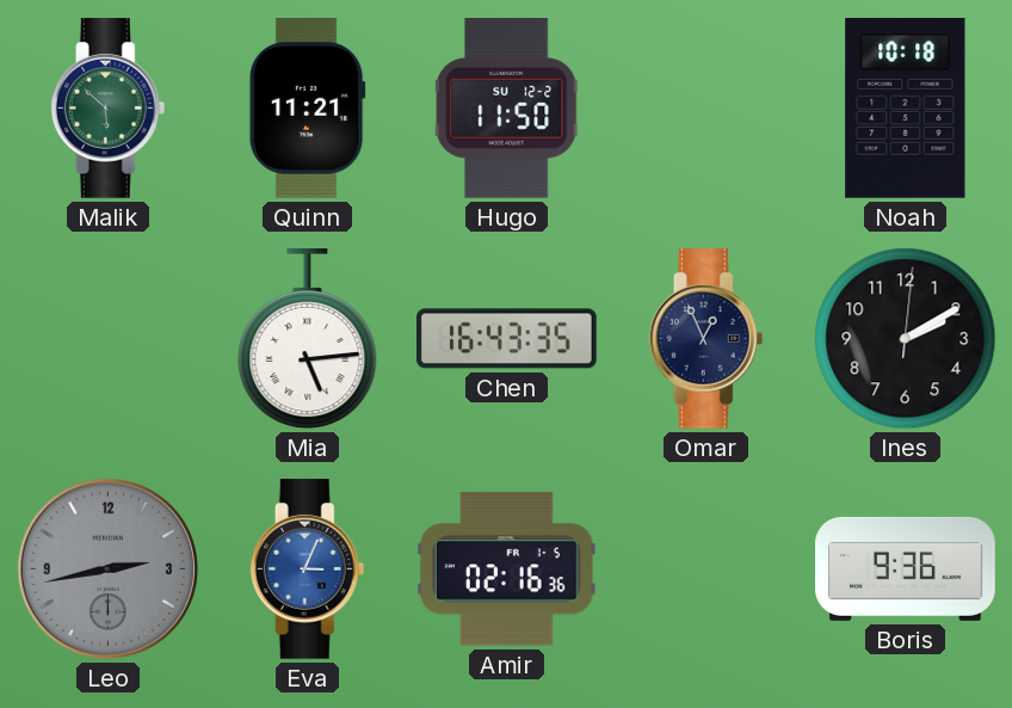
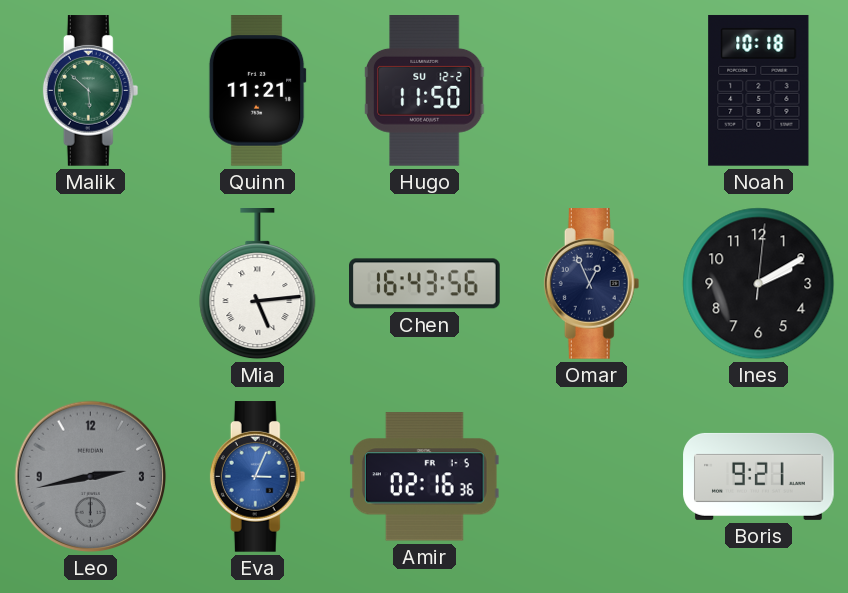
Chen: 16:43:35 -> 16:43:56
Boris: 9:36 -> 9:21
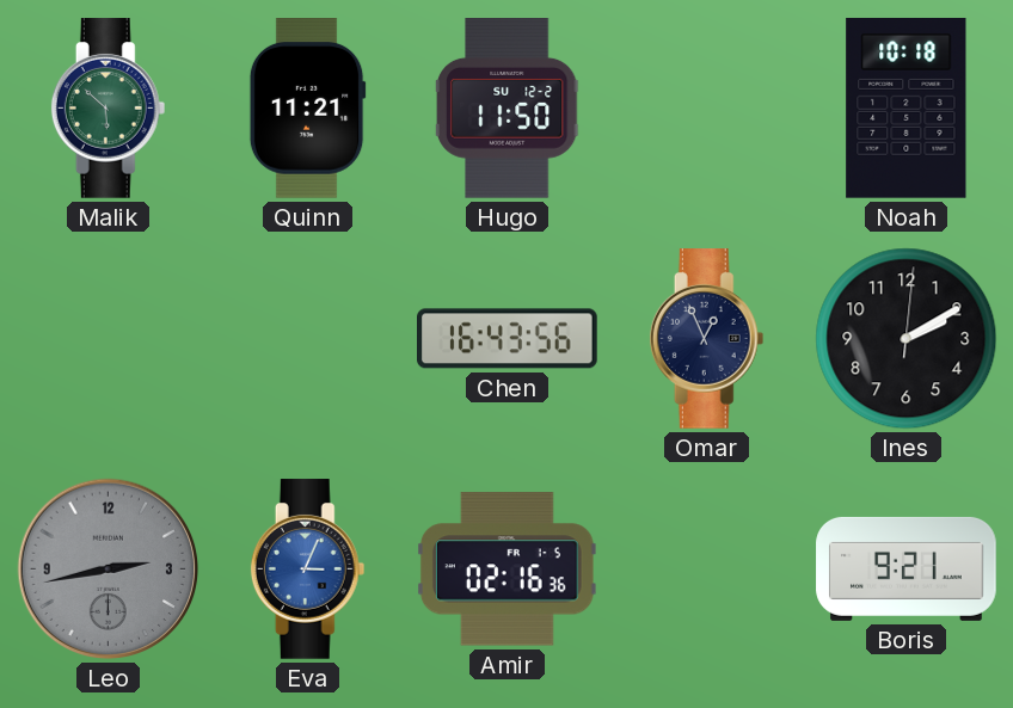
Mia: 5:14 -> none
